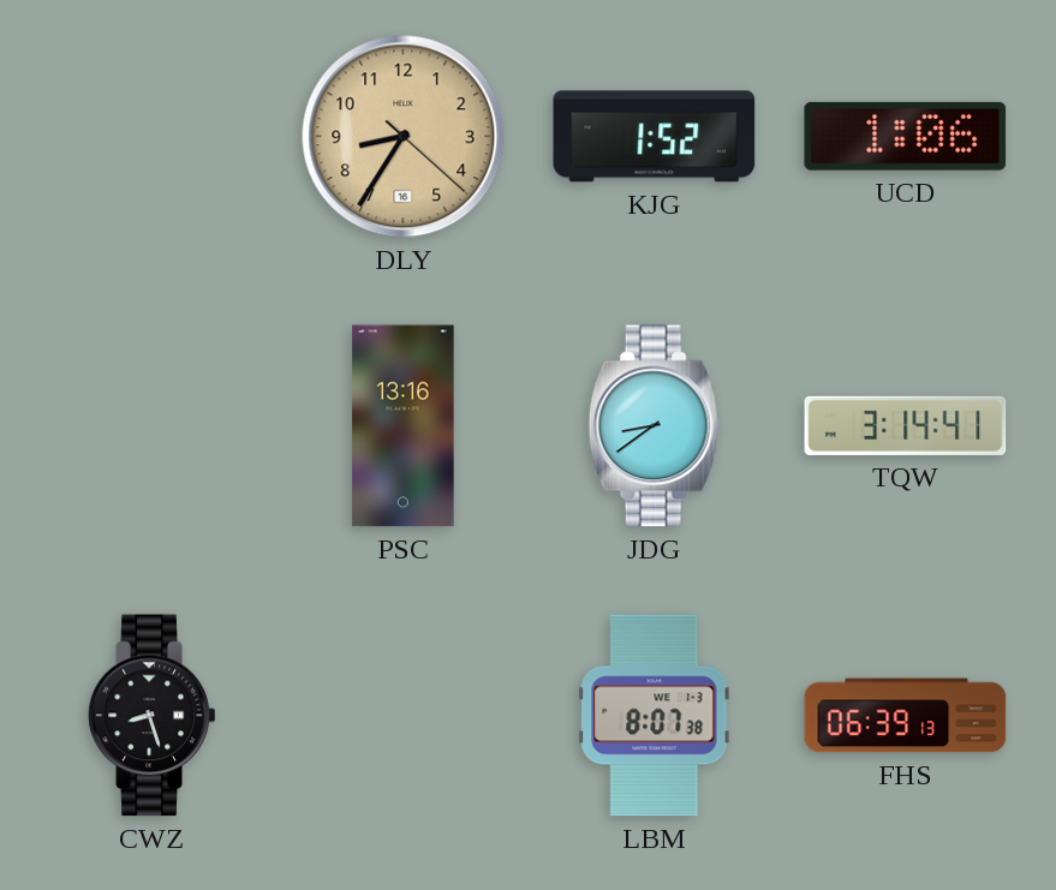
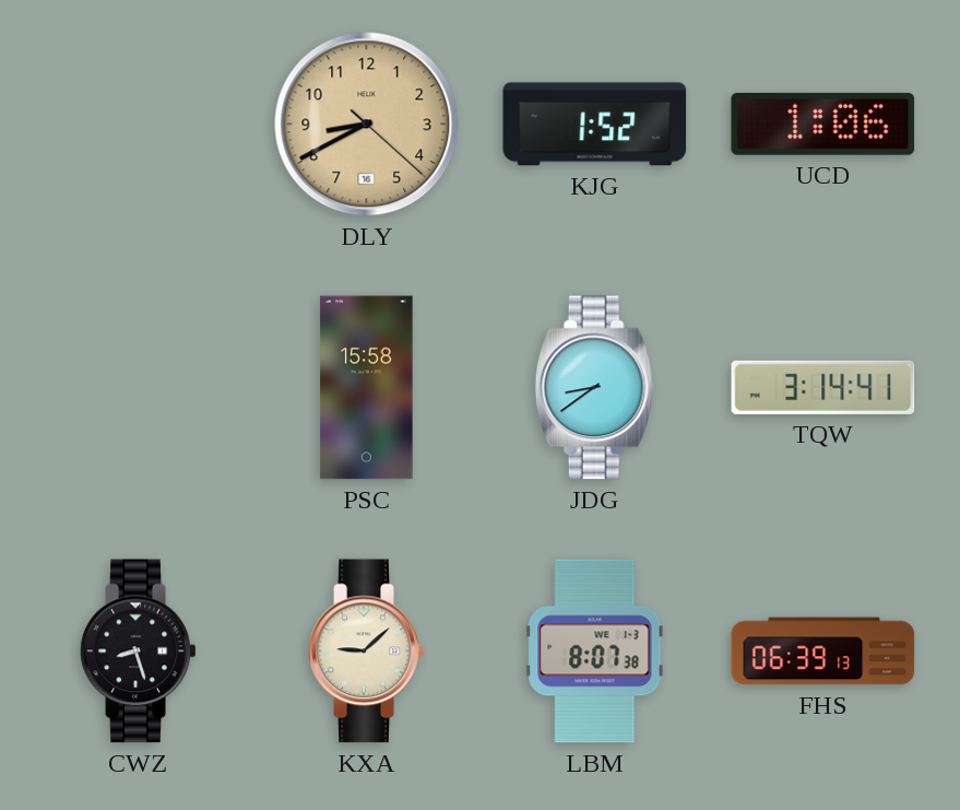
DLY: 8:35 -> 8:40
PSC: 13:16 -> 15:58
KXA: none -> 9:08
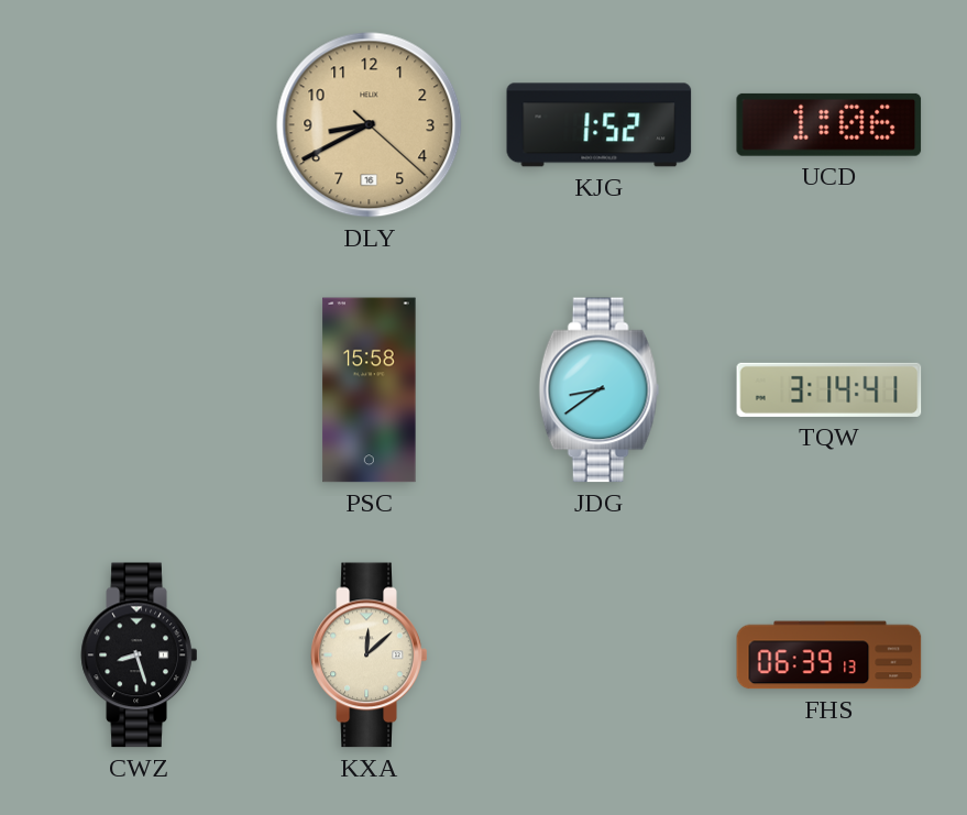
KXA: 9:08 -> 12:08
LBM: 8:07 -> none
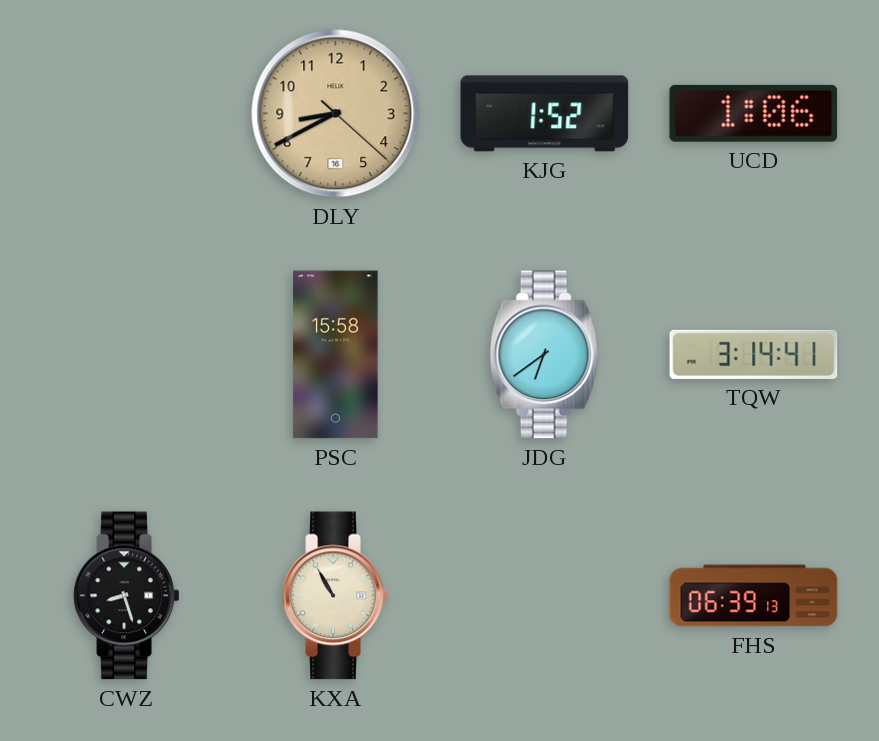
JDG: 8:39 -> 6:39
KXA: 12:08 -> 10:55
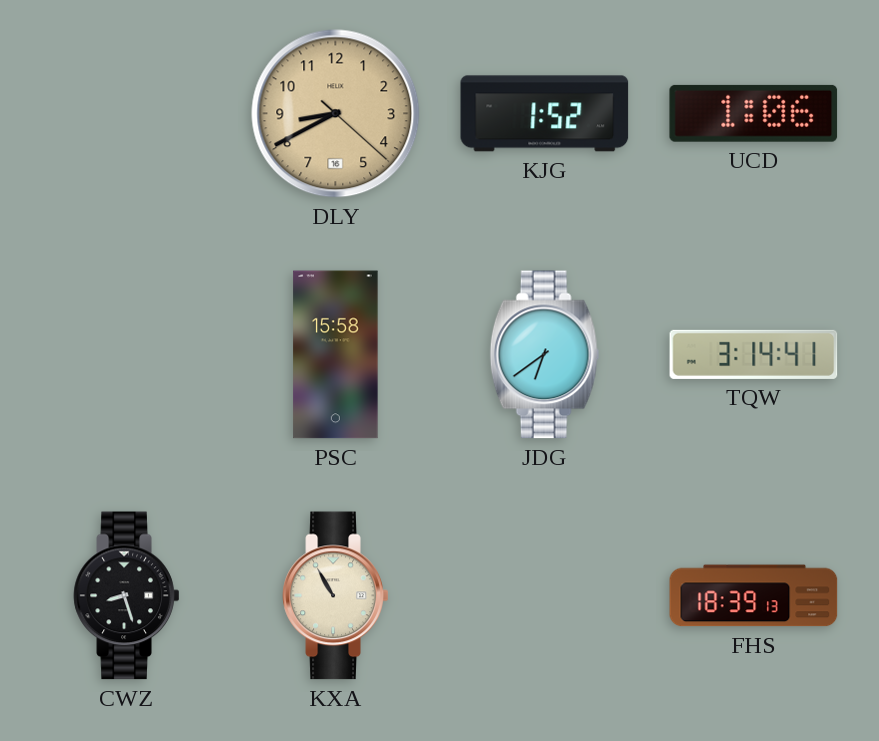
FHS: 06:39 -> 18:39
